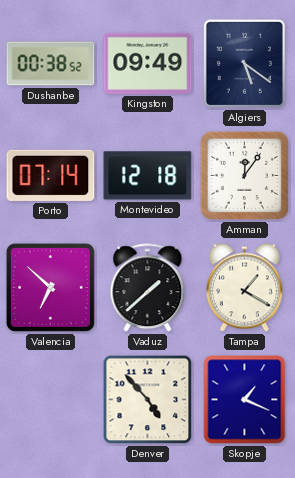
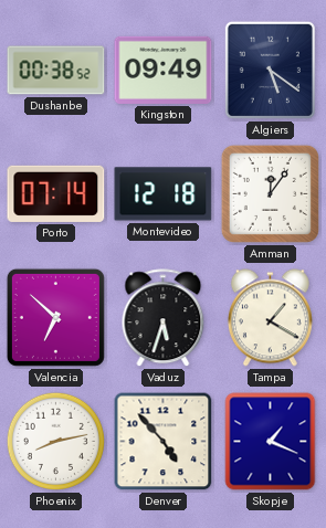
Vaduz: 1:38 -> 5:33
Phoenix: none -> 8:13
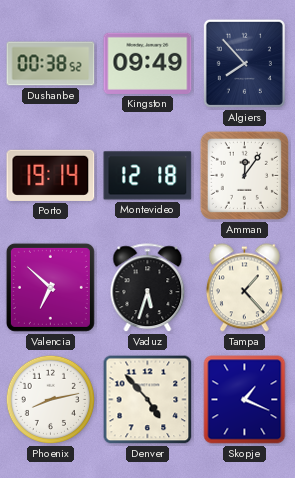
Algiers: 5:21 -> 7:53
Porto: 07:14 -> 19:14
Tampa: 1:20 -> 1:23
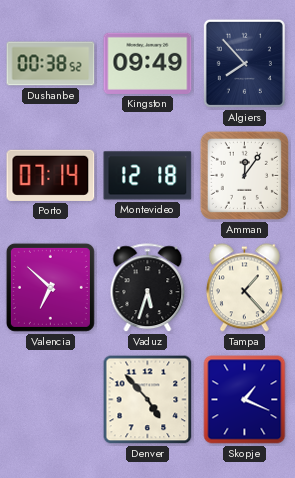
Porto: 19:14 -> 07:14
Phoenix: 8:13 -> none
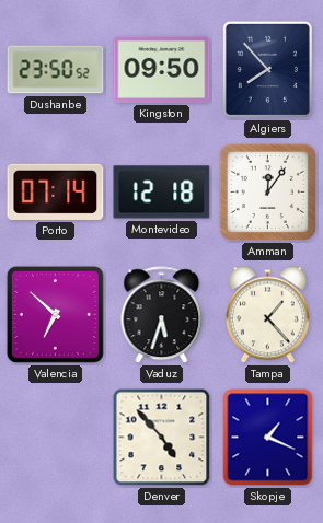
Dushanbe: 00:38 -> 23:50
Kingston: 09:49 -> 09:50
